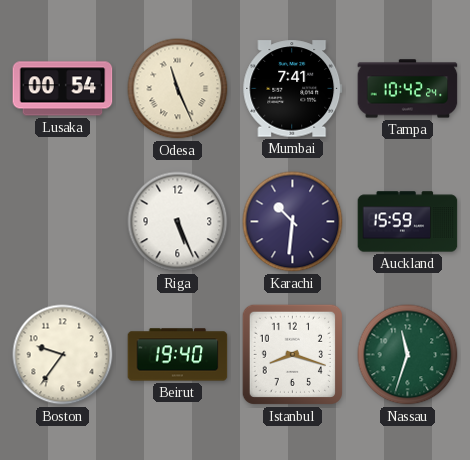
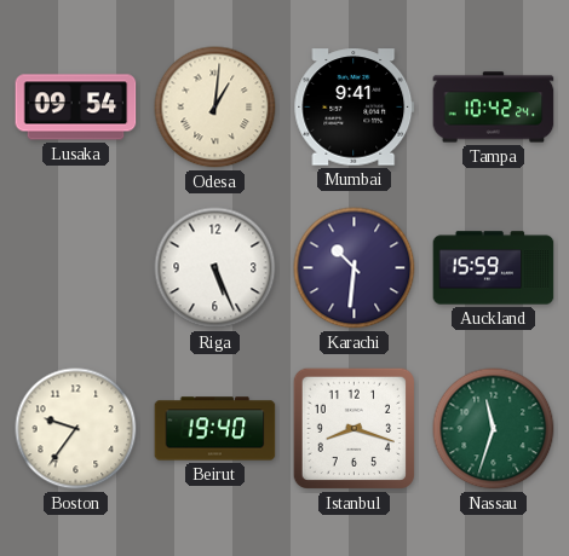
Lusaka: 00:54 -> 09:54
Odesa: 11:26 -> 1:01
Mumbai: 7:41 -> 9:41
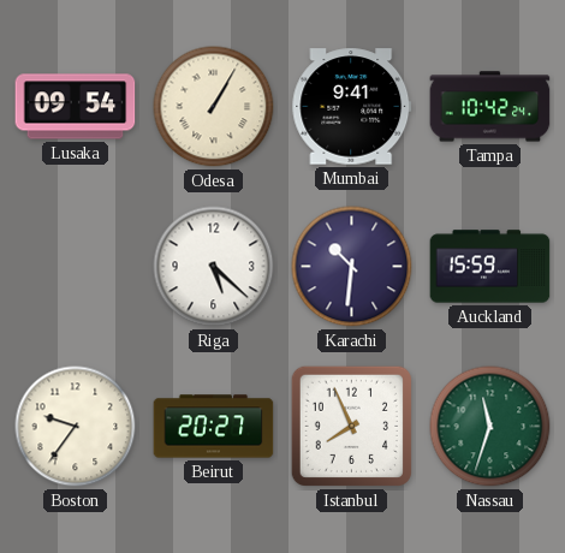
Odesa: 1:01 -> 1:05
Riga: 5:26 -> 5:22
Beirut: 19:40 -> 20:27
Istanbul: 8:18 -> 7:56
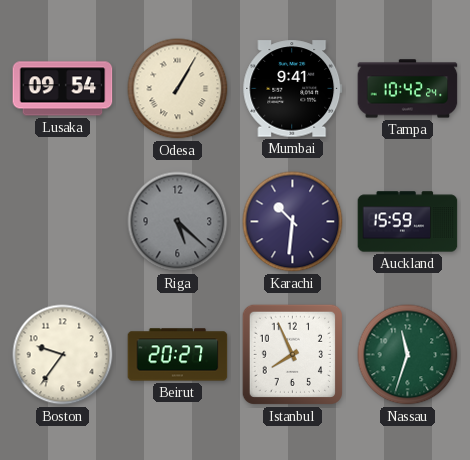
Riga dial: white -> grey
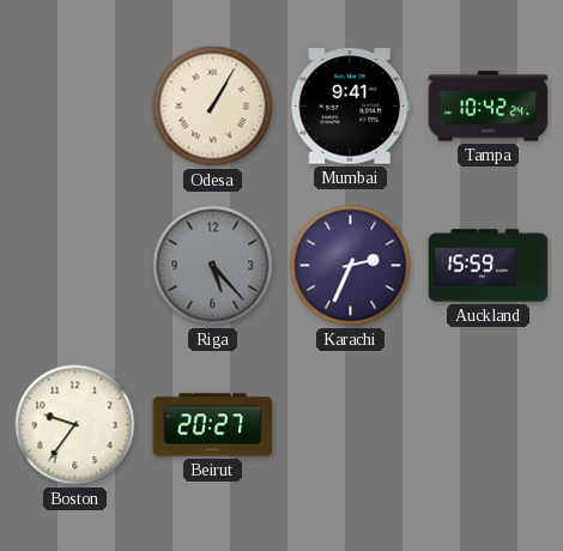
Lusaka: 09:54 -> none
Riga: 5:22 -> 5:23
Karachi: 10:31 -> 2:34
Istanbul: 7:56 -> none
Nassau: 11:33 -> none
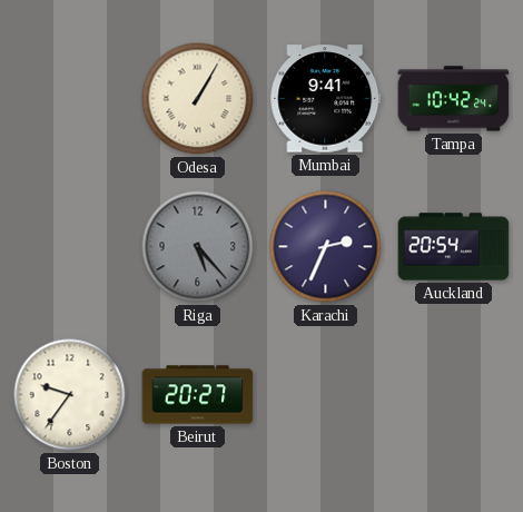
Auckland: 15:59 -> 20:54
